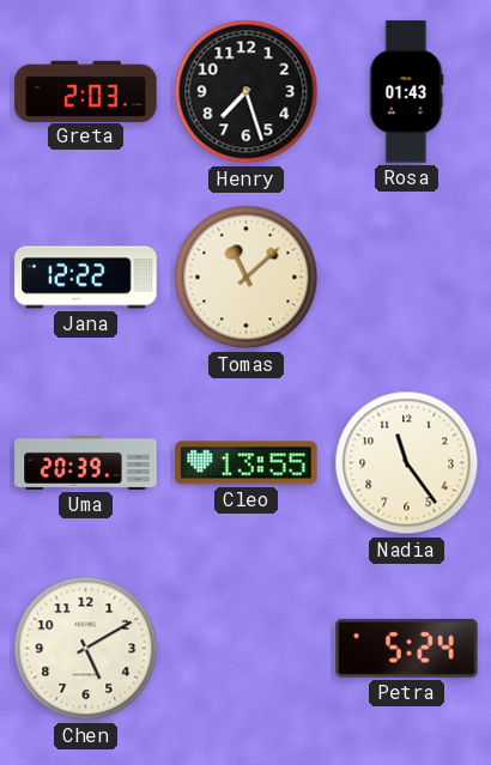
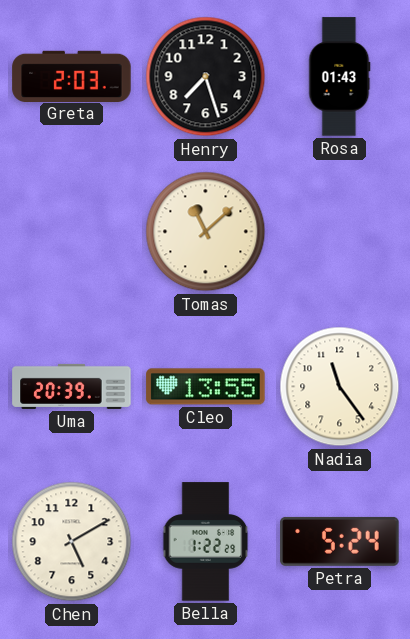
Jana: 12:22 -> none
Bella: none -> 1:22
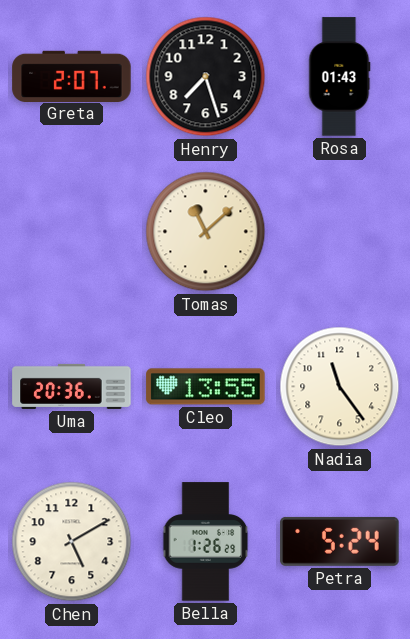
Greta: 2:03 -> 2:07
Uma: 20:39 -> 20:36
Bella: 1:22 -> 1:26
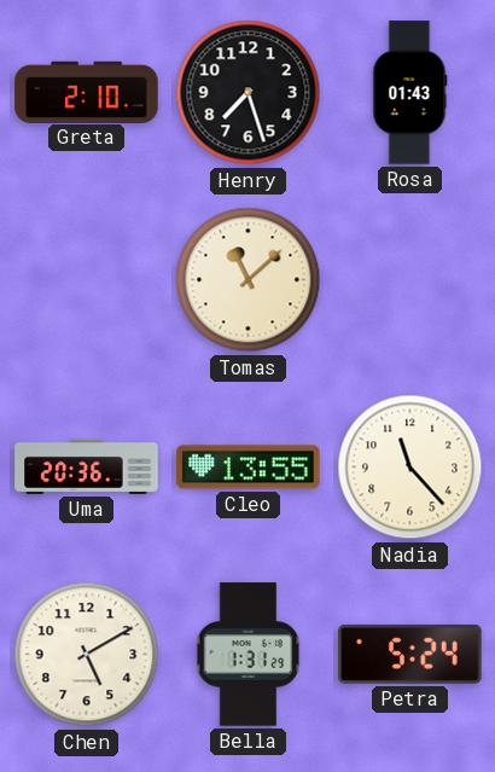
Greta: 2:07 -> 2:10
Nadia: 11:24 -> 11:23
Bella: 1:26 -> 1:31
